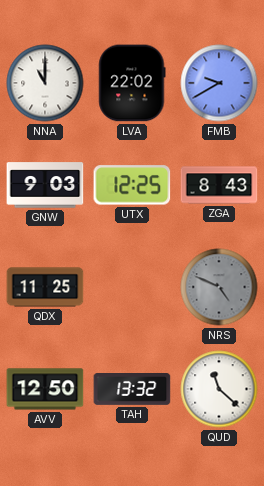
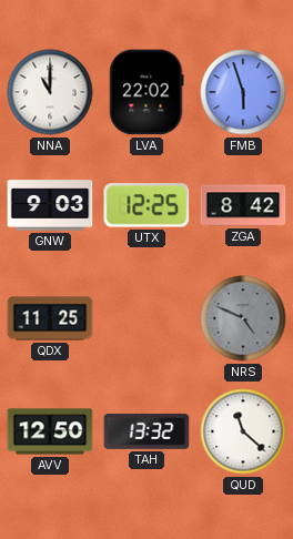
FMB: 9:40 -> 5:57
ZGA: 8:43 -> 8:42
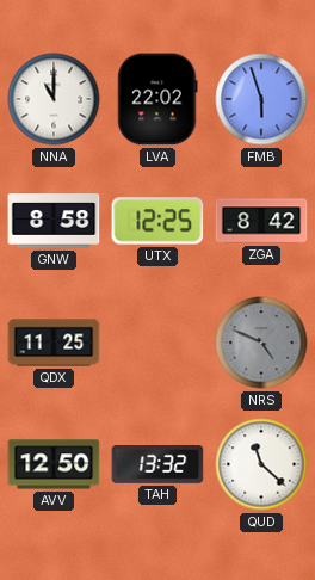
GNW: 9:03 -> 8:58
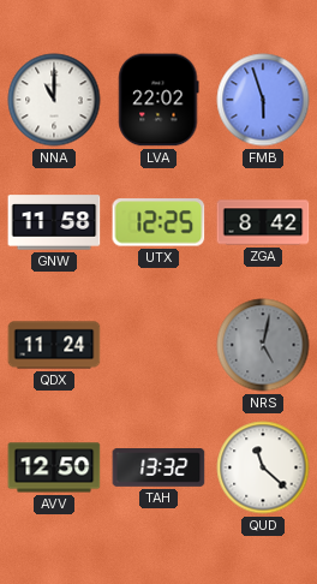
GNW: 8:58 -> 11:58
QDX: 11:25 -> 11:24
NRS: 4:49 -> 5:02
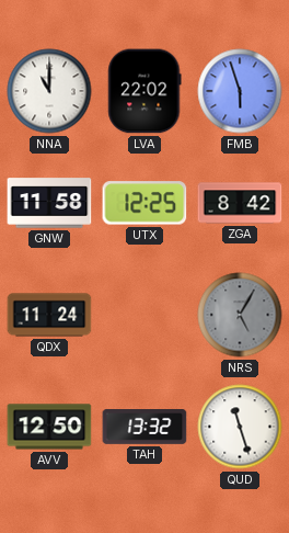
NRS: 5:02 -> 5:05
QUD: 11:22 -> 11:27
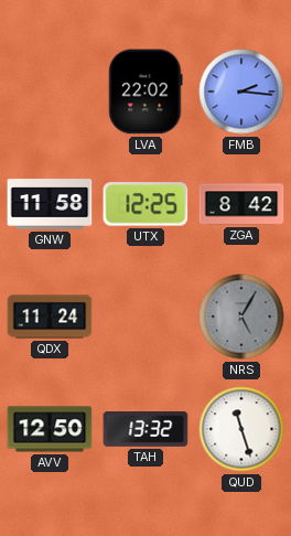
NNA: 11:00 -> none
FMB: 5:57 -> 2:16
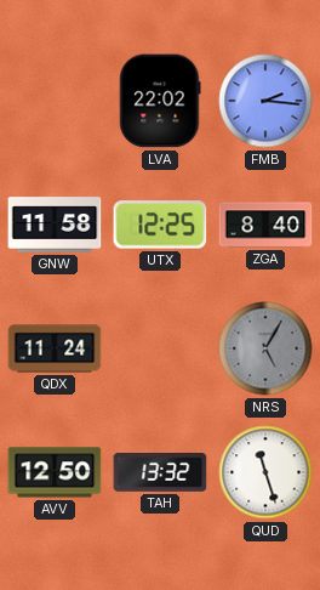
ZGA: 8:42 -> 8:40
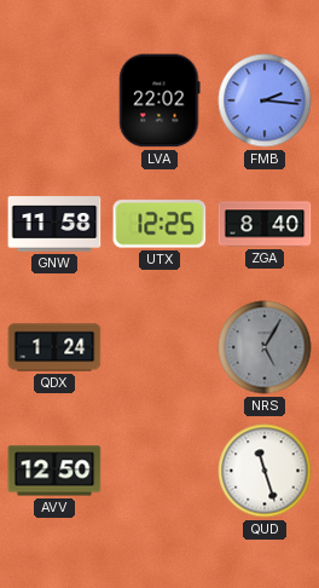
QDX: 11:24 -> 1:24
TAH: 13:32 -> none
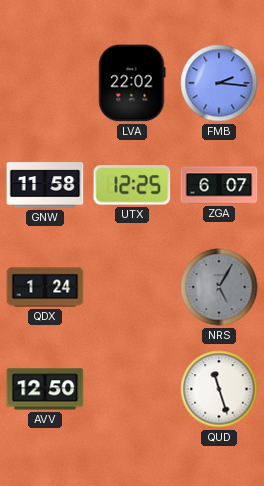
ZGA: 8:40 -> 6:07
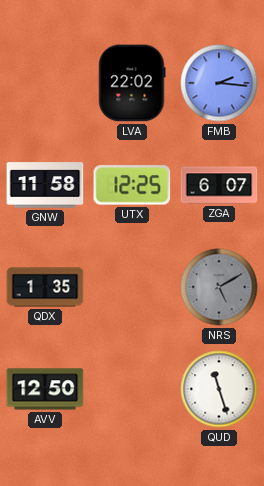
QDX: 1:24 -> 1:35
NRS: 5:05 -> 5:10
